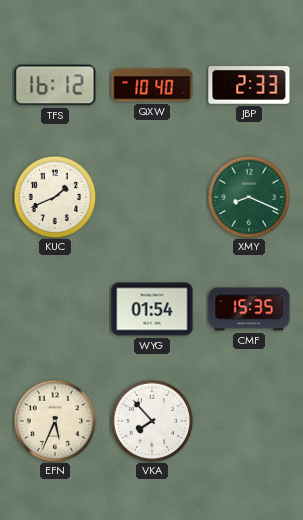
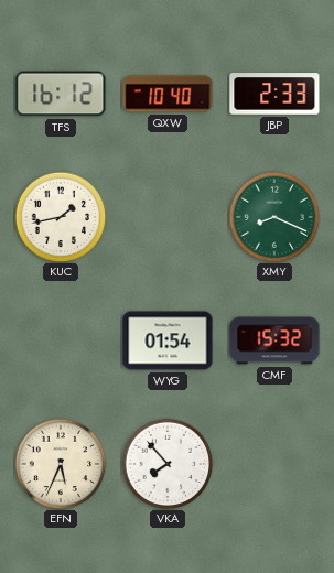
KUC: 1:41 -> 1:43
CMF: 15:35 -> 15:32
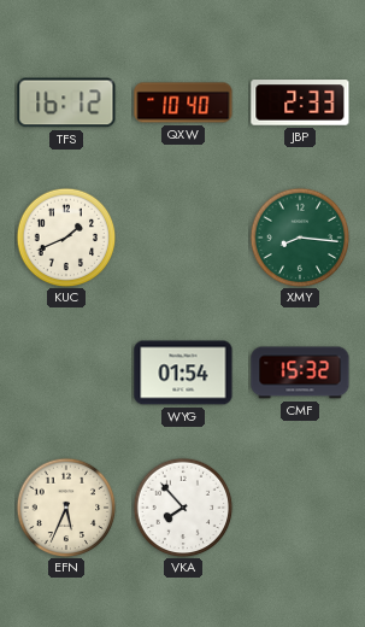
KUC: 1:43 -> 1:41
XMY: 8:19 -> 8:16
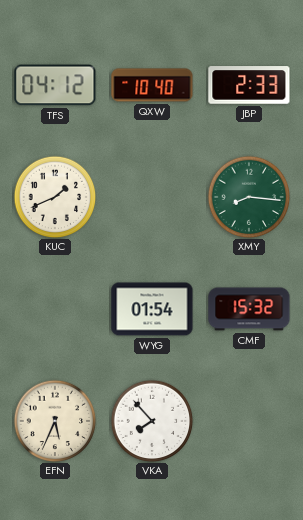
TFS: 16:12 -> 04:12
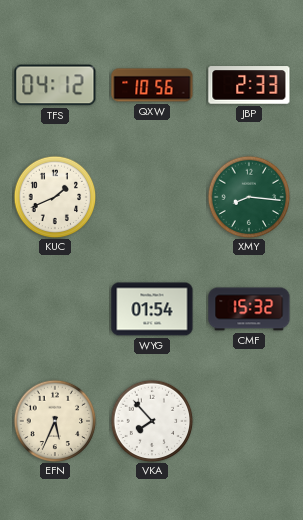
QXW: 10:40 -> 10:56
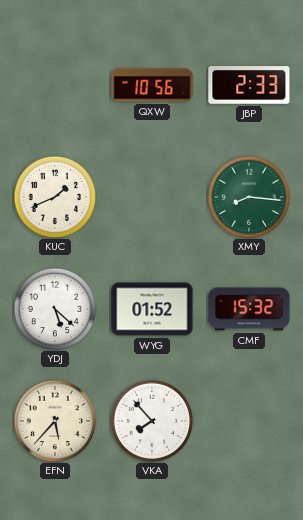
TFS: 04:12 -> none
YDJ: none -> 5:22
WYG: 01:54 -> 01:52
EFN: 5:34 -> 5:37
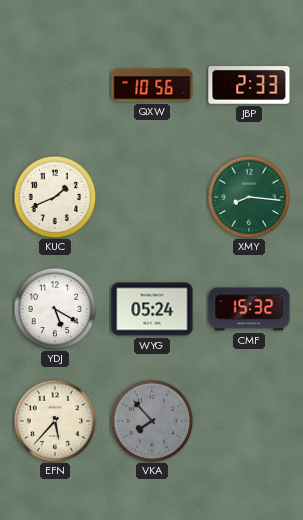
YDJ: 5:22 -> 5:20
WYG: 01:52 -> 05:24
VKA dial: white -> grey
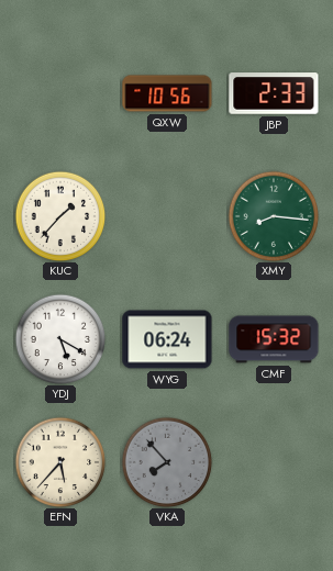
KUC: 1:41 -> 1:37
WYG: 05:24 -> 06:24
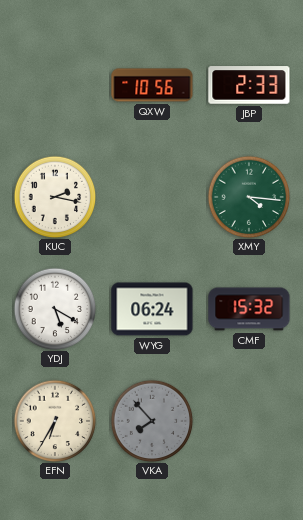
KUC: 1:37 -> 2:17
XMY: 8:16 -> 4:16
EFN: 5:37 -> 6:35
